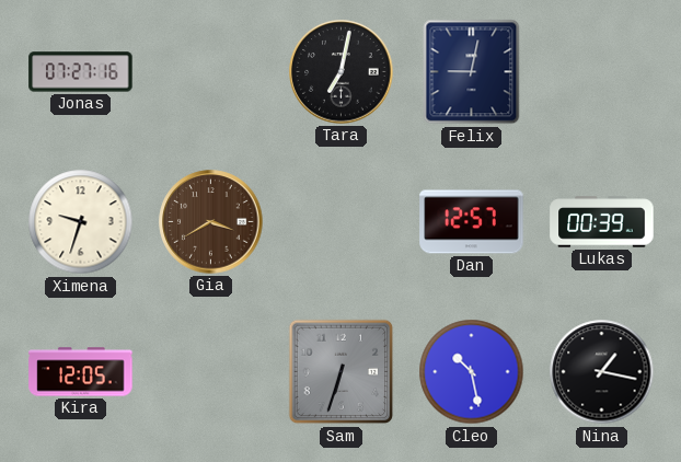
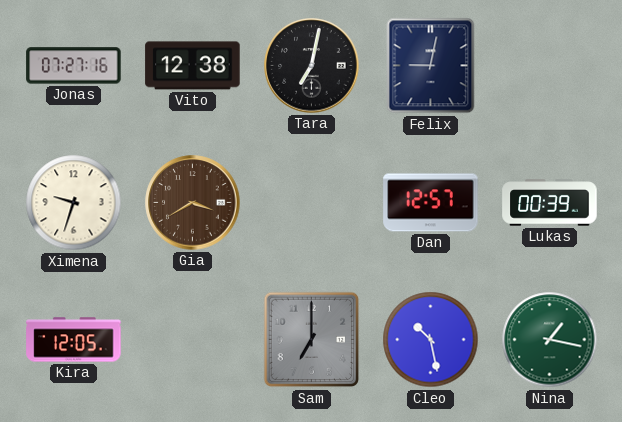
Vito: none -> 12:38
Sam: 6:33 -> 7:00
Nina dial: black -> green
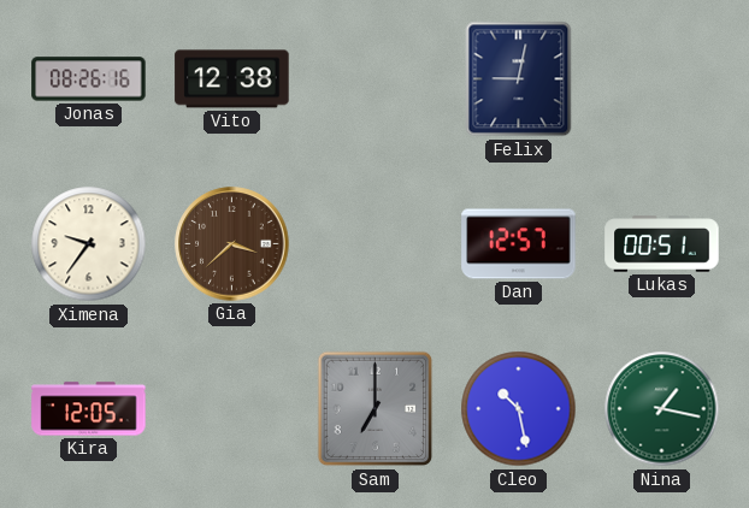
Jonas: 07:27 -> 08:26
Tara: 7:02 -> none
Ximena: 9:33 -> 9:36
Gia: 3:40 -> 3:38
Lukas: 00:39 -> 00:51
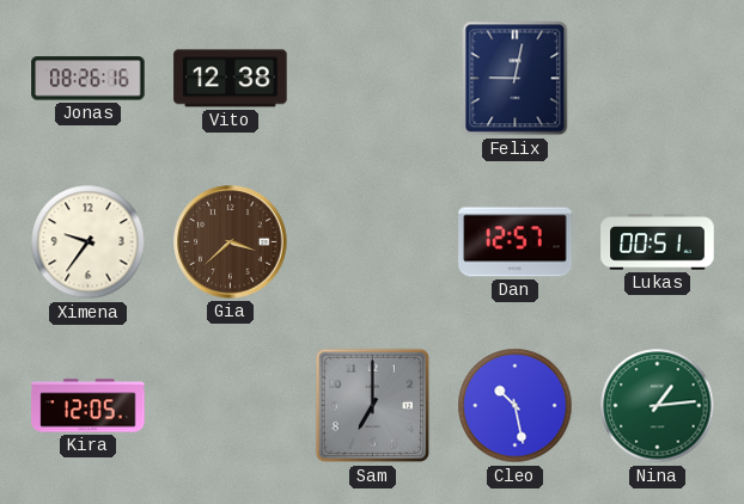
Nina: 1:17 -> 1:14
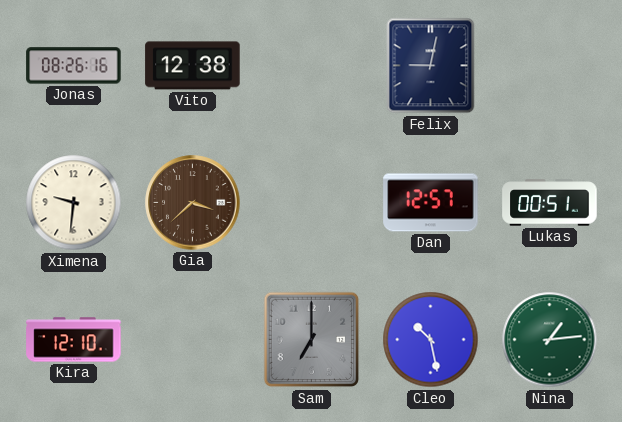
Ximena: 9:36 -> 9:31
Kira: 12:05 -> 12:10
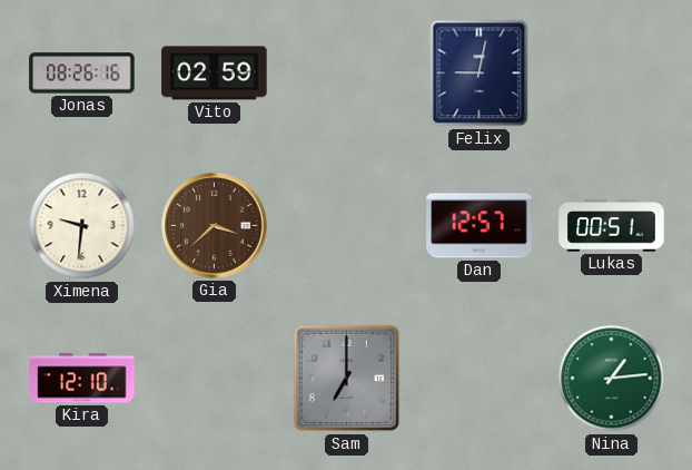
Vito: 12:38 -> 02:59
Cleo: 10:28 -> none
